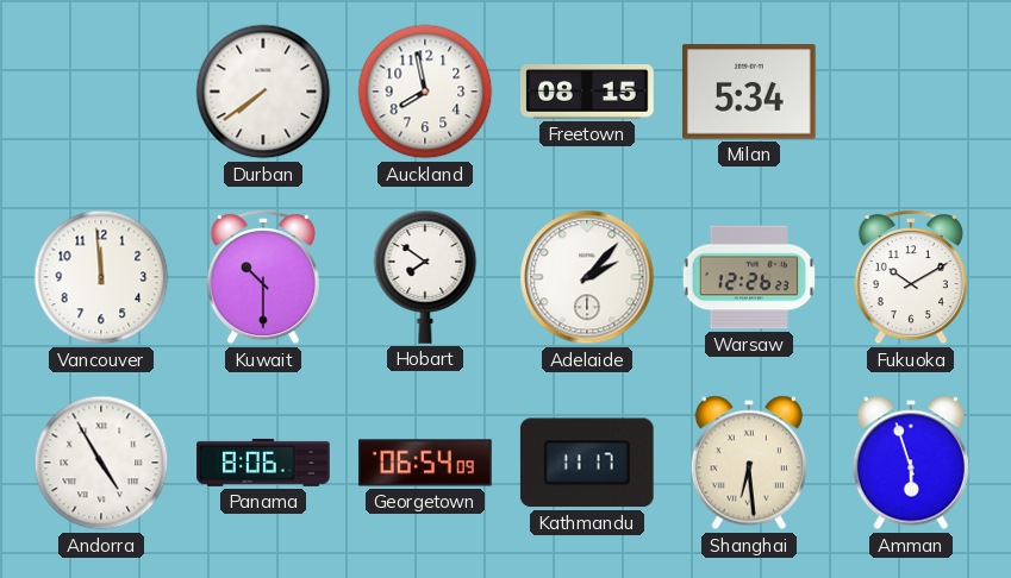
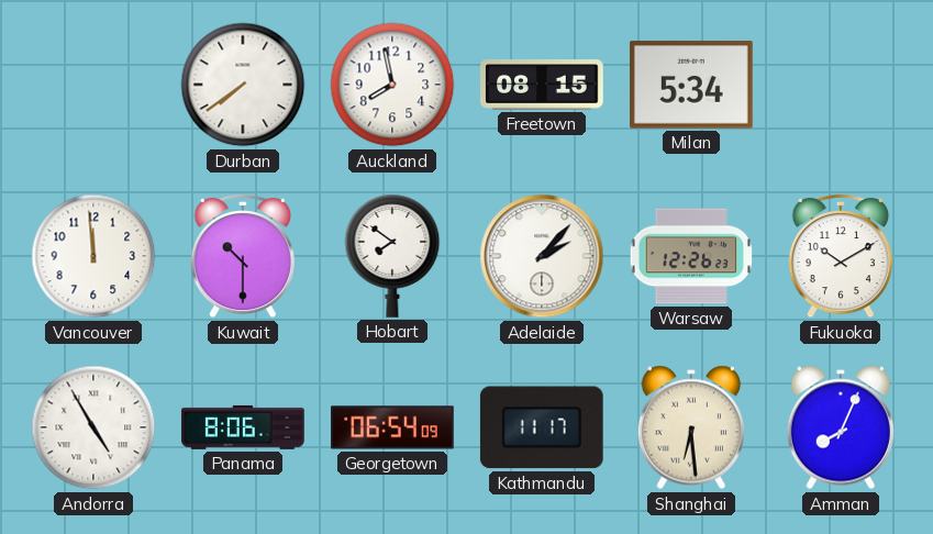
Amman: 5:57 -> 8:04
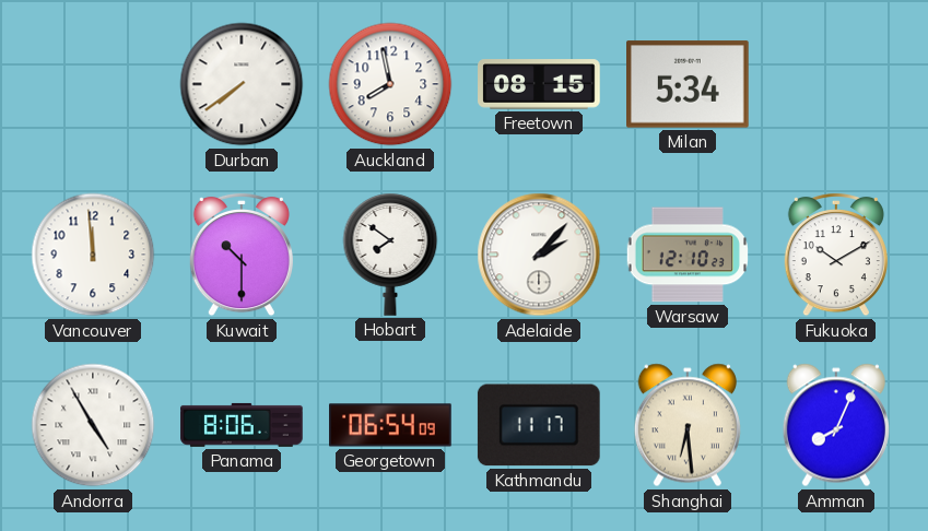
Warsaw: 12:26 -> 12:10
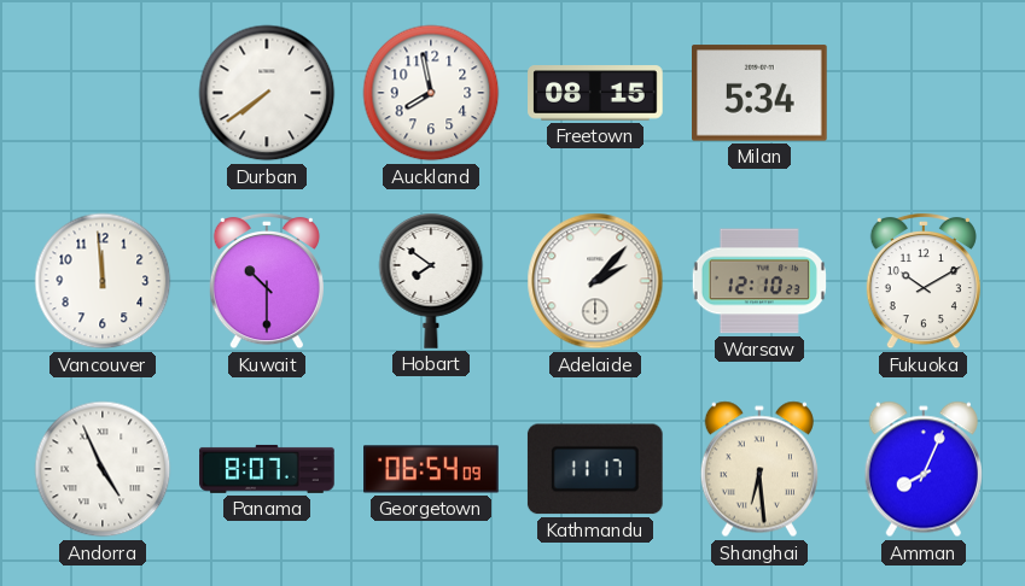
Andorra: 4:55 -> 4:56
Panama: 8:06 -> 8:07
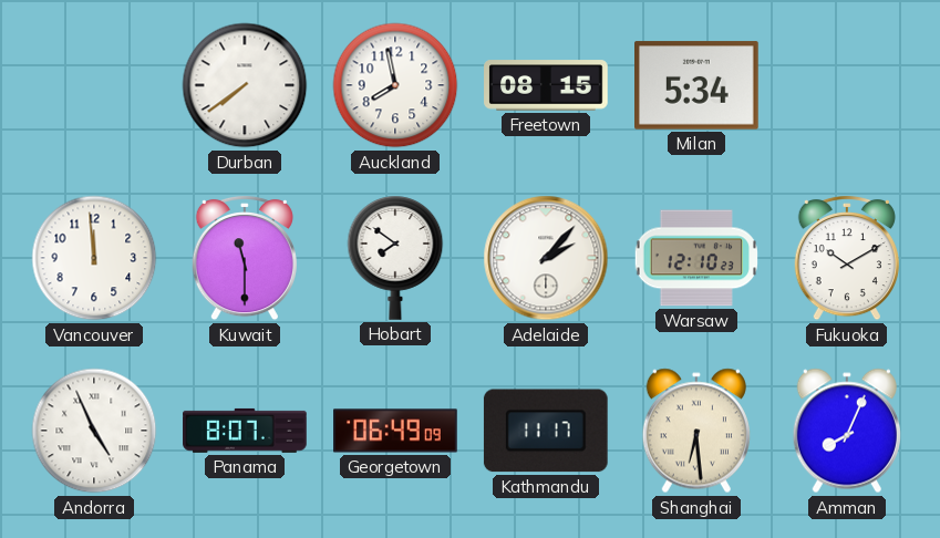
Kuwait: 10:30 -> 11:30
Georgetown: 06:54 -> 06:49
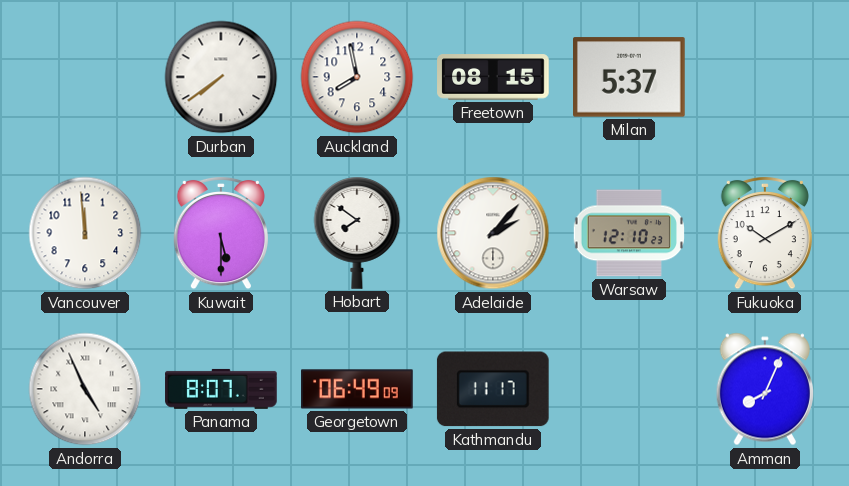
Milan: 5:34 -> 5:37
Kuwait: 11:30 -> 5:30
Shanghai: 6:29 -> none
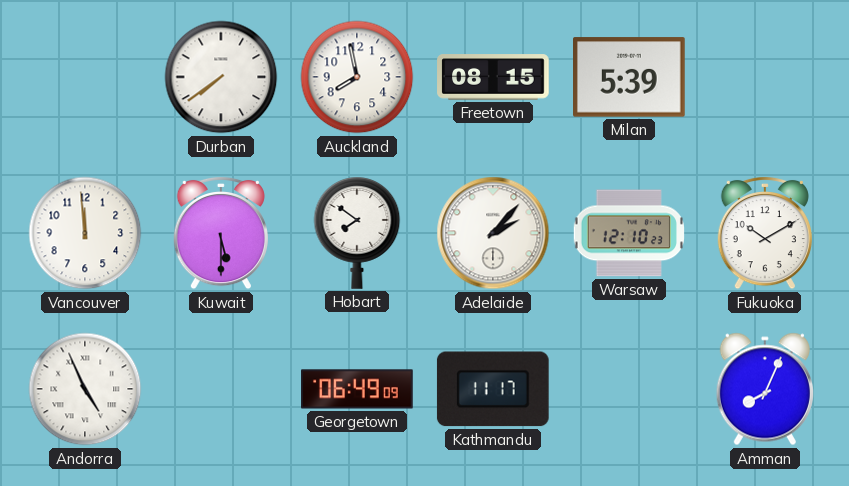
Milan: 5:37 -> 5:39
Panama: 8:07 -> none
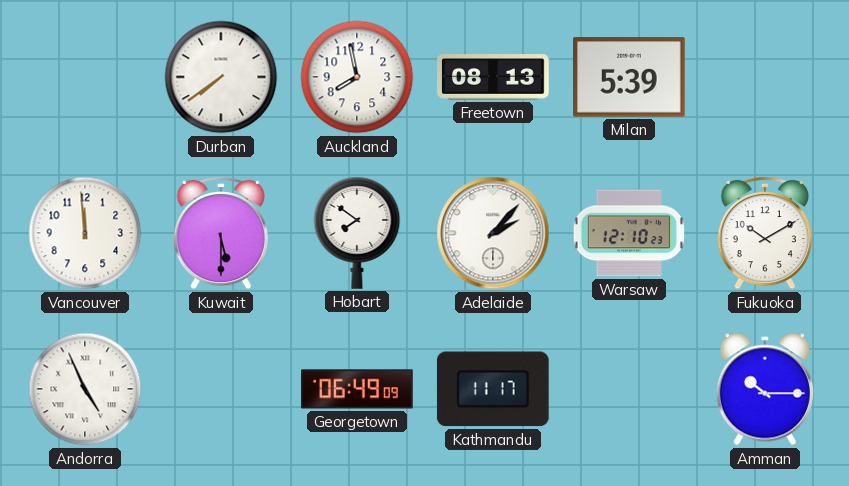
Freetown: 08:15 -> 08:13
Amman: 8:04 -> 10:15
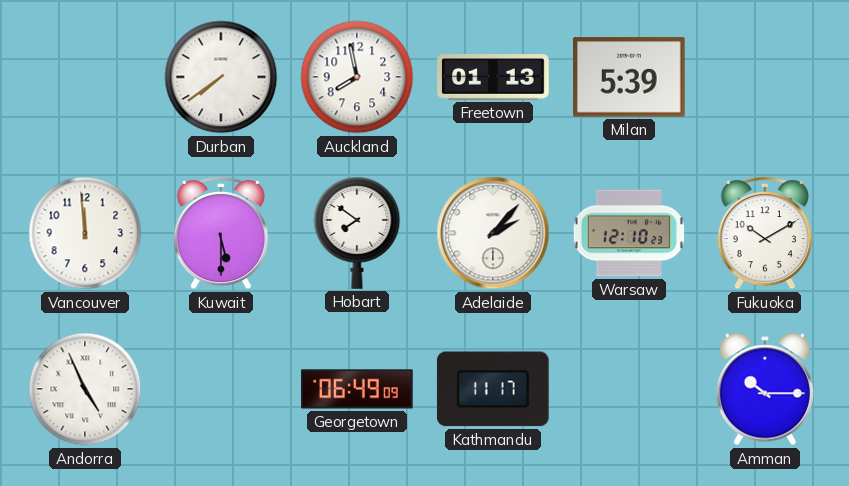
Freetown: 08:13 -> 01:13
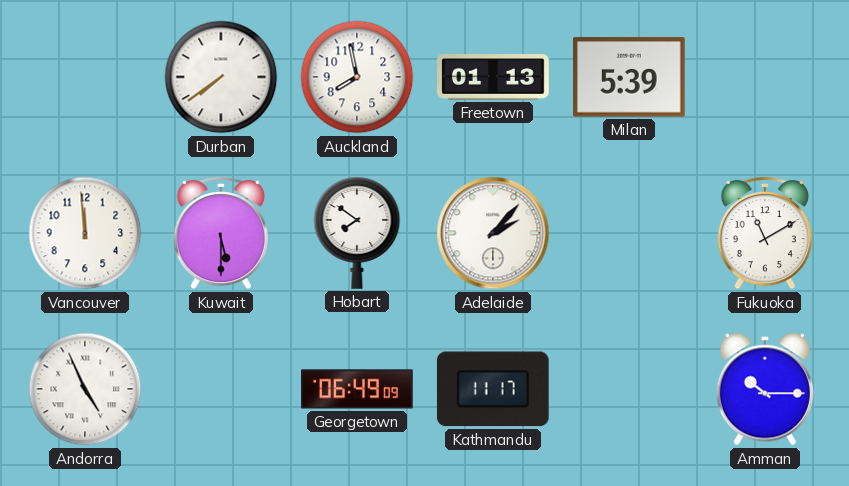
Warsaw: 12:10 -> none
Fukuoka: 10:10 -> 11:10
